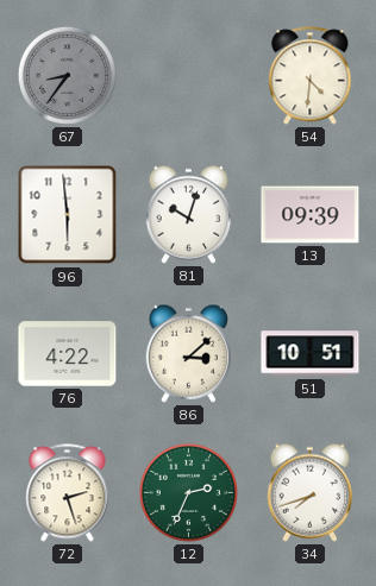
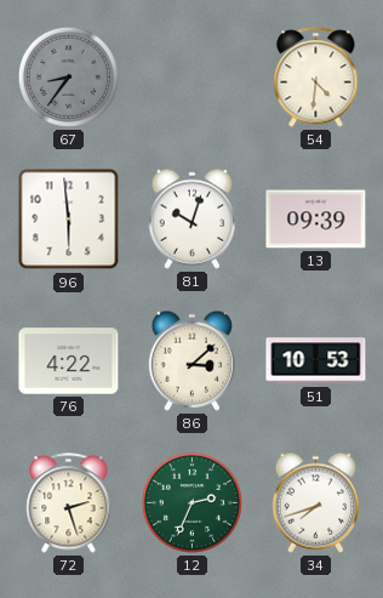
51: 10:51 -> 10:53
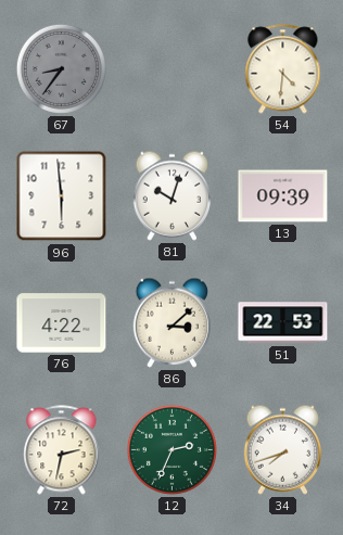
51: 10:53 -> 22:53
72: 2:27 -> 2:32
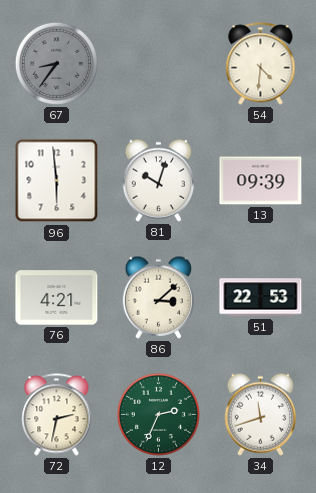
76: 4:22 -> 4:21
34: 7:42 -> 11:42
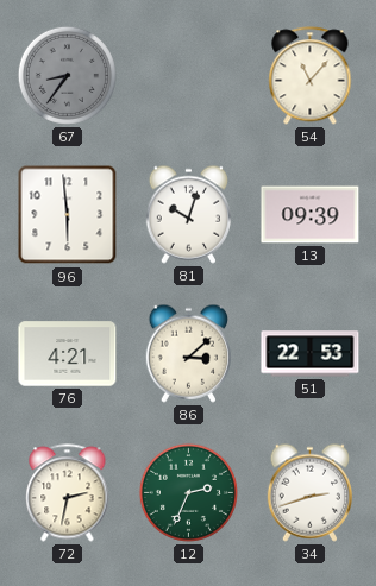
54: 4:31 -> 11:07
34: 11:42 -> 2:42
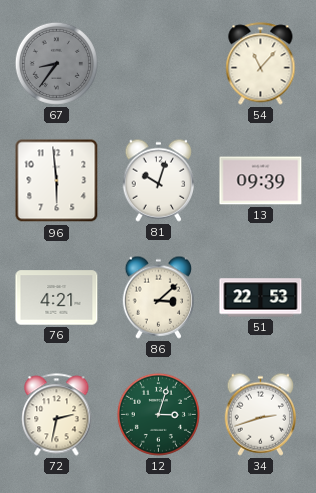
12: 2:34 -> 3:03
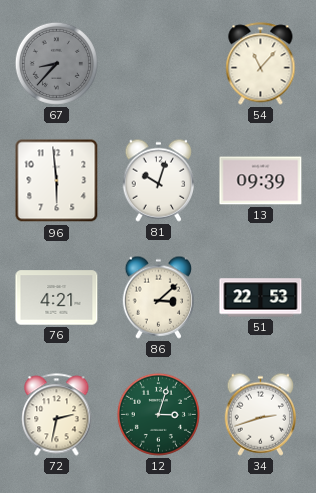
67: 8:36 -> 8:37
